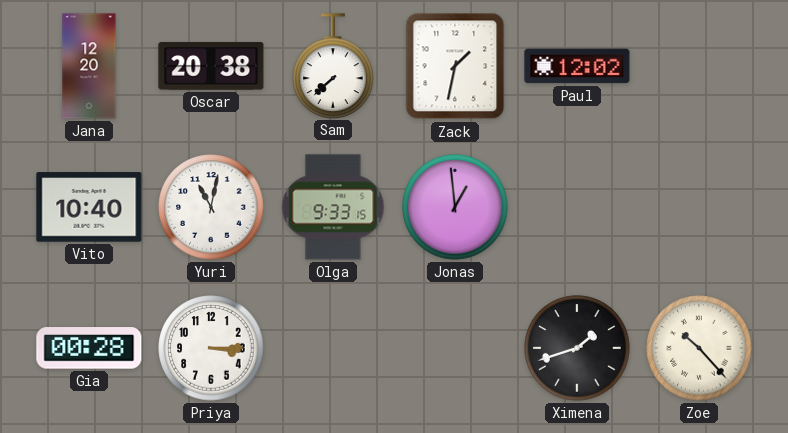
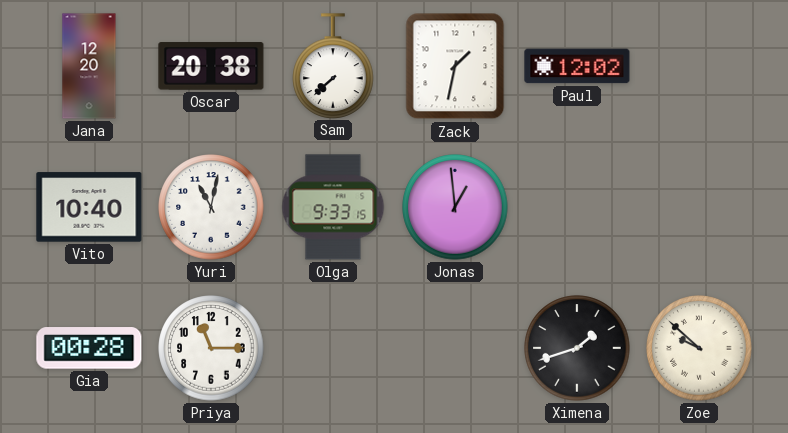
Priya: 3:15 -> 11:15
Zoe: 10:23 -> 9:52
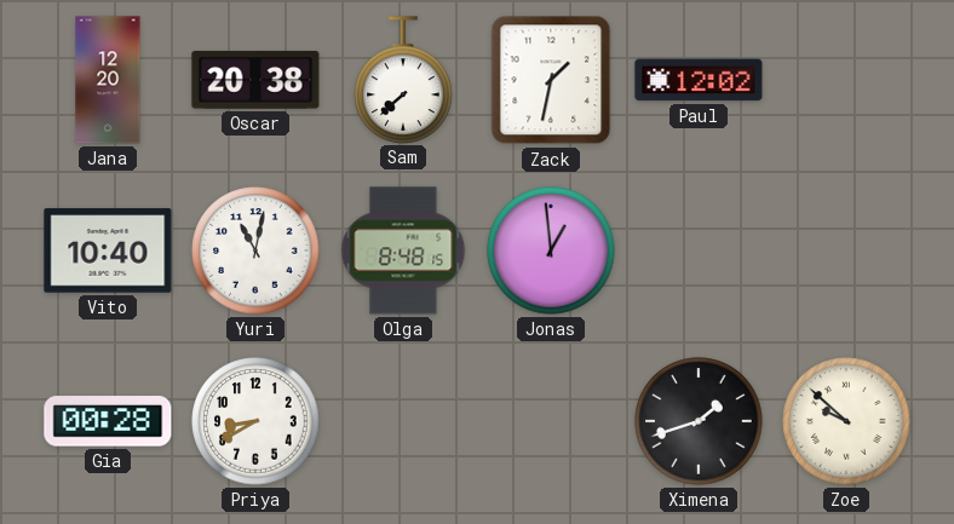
Olga: 9:33 -> 8:48
Priya: 11:15 -> 8:40
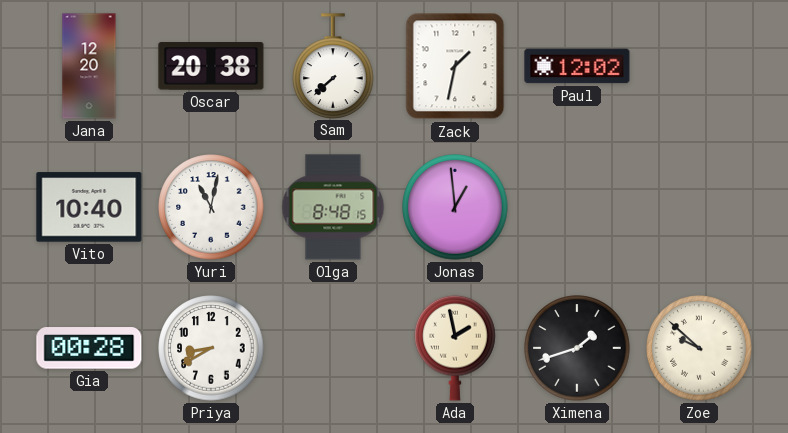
Ada: none -> 1:58
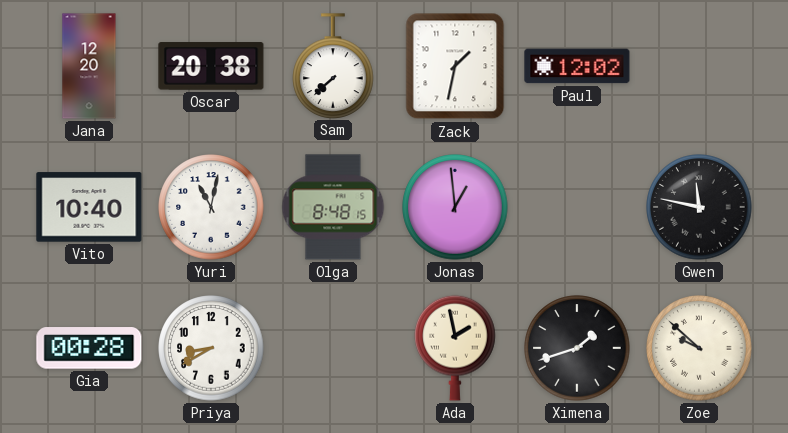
Gwen: none -> 11:47
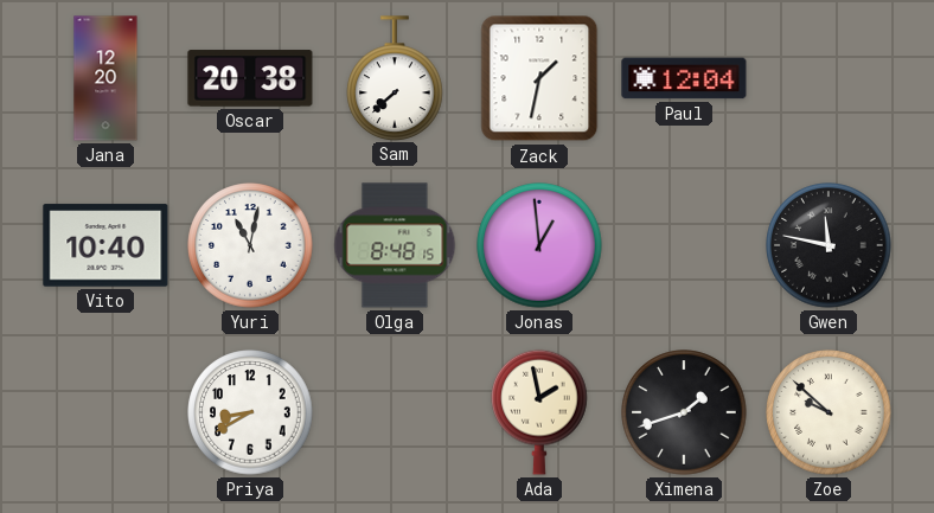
Paul: 12:02 -> 12:04
Gia: 00:28 -> none
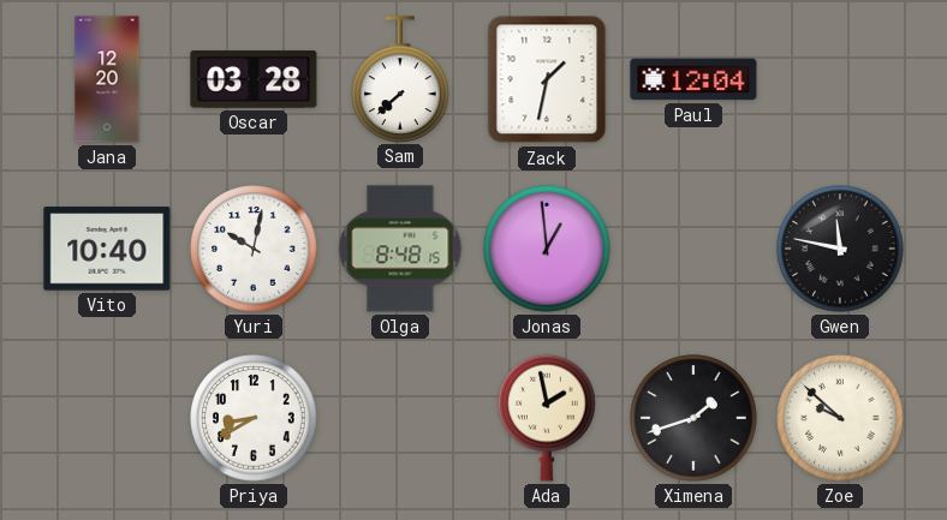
Oscar: 20:38 -> 03:28
Yuri: 11:02 -> 10:02
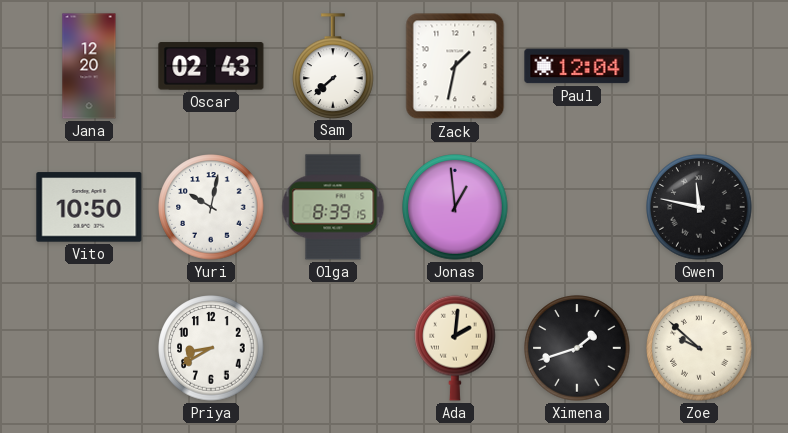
Oscar: 03:28 -> 02:43
Vito: 10:40 -> 10:50
Olga: 8:48 -> 8:39
Ada: 1:58 -> 2:01
